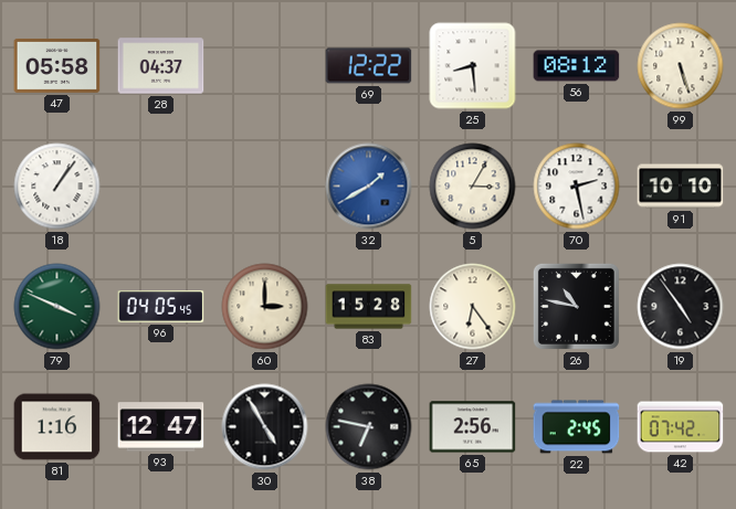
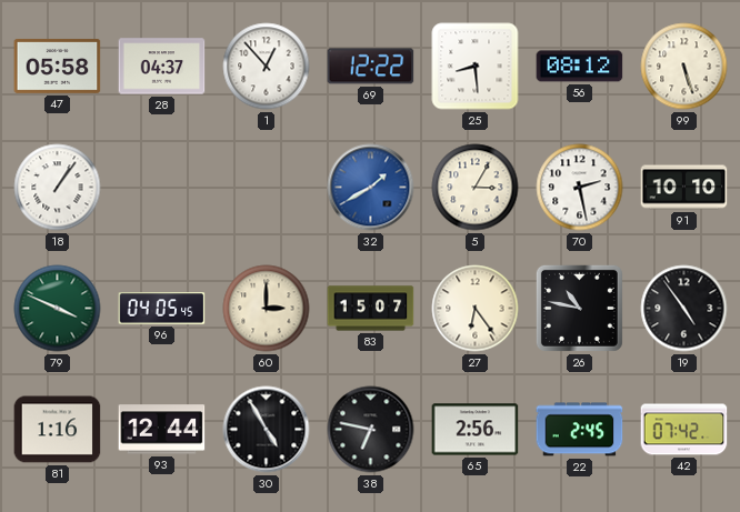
1: none -> 12:53
83: 15:28 -> 15:07
93: 12:47 -> 12:44
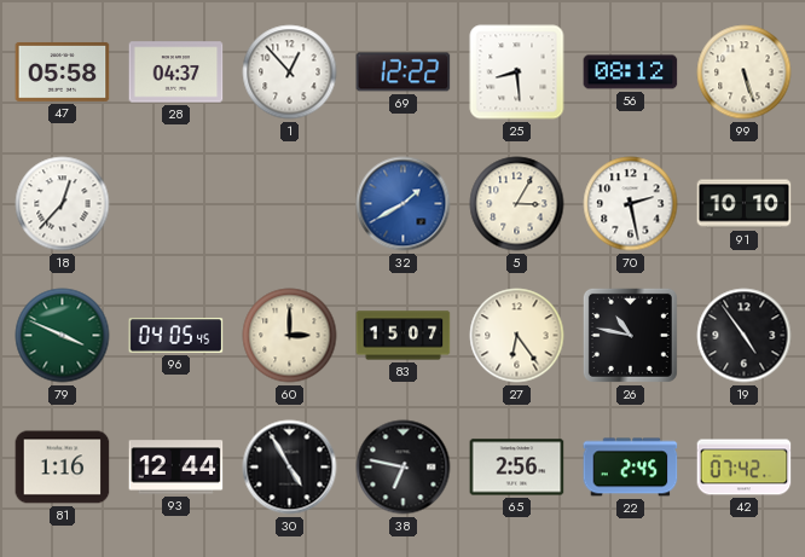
18: 1:06 -> 12:37
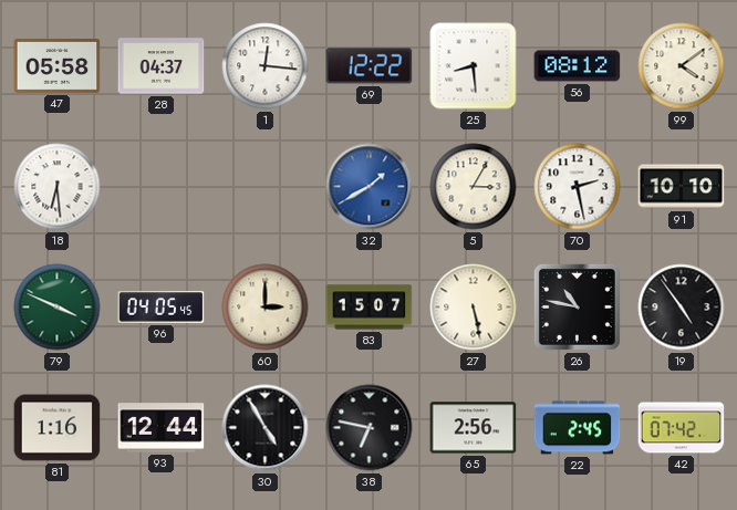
1: 12:53 -> 12:16
99: 5:27 -> 4:09
18: 12:37 -> 6:29
27: 6:24 -> 5:28
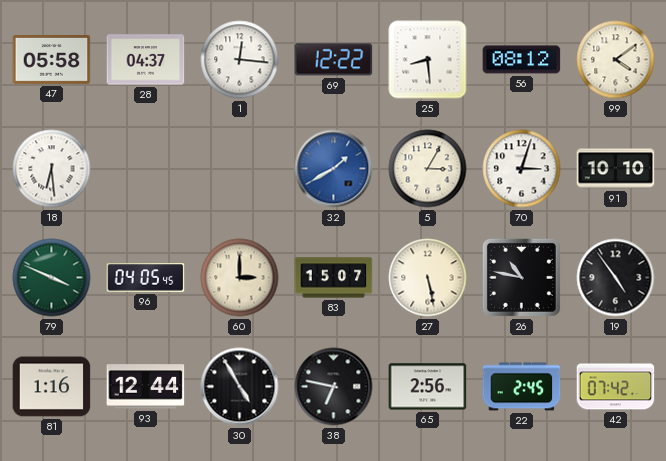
70: 2:28 -> 3:03
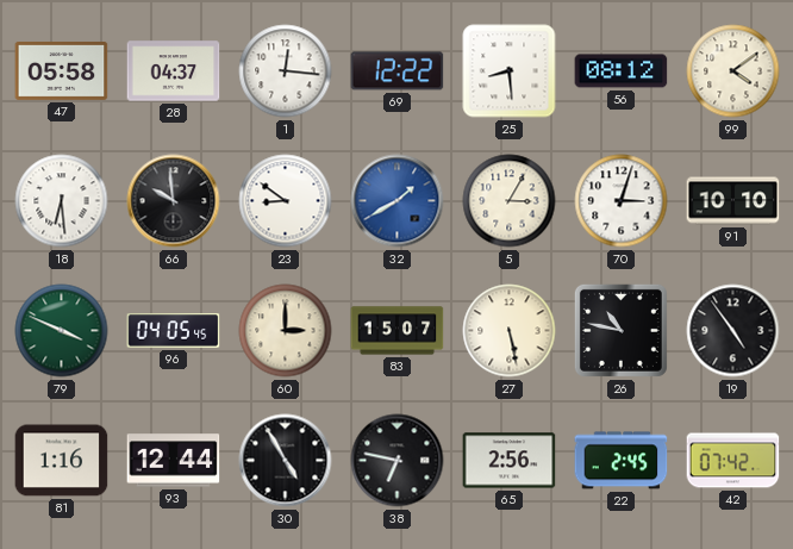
66: none -> 9:59
23: none -> 8:51
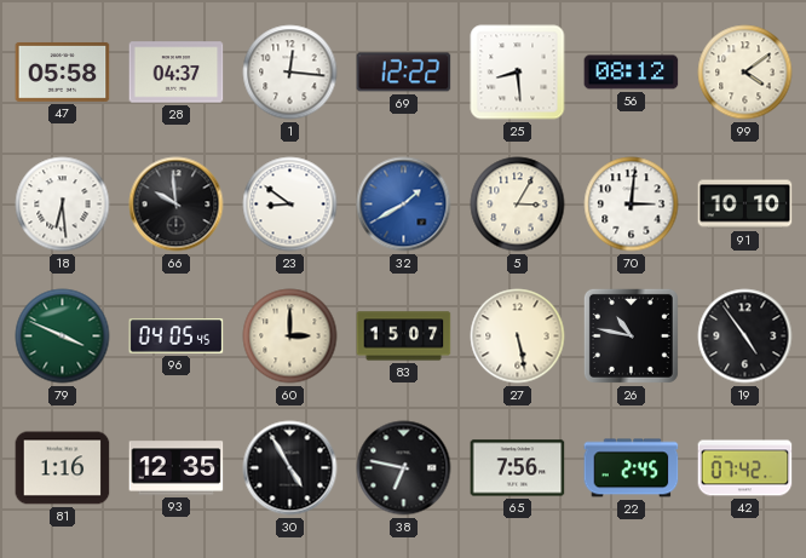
70: 3:03 -> 3:01
93: 12:44 -> 12:35
65: 2:56 -> 7:56
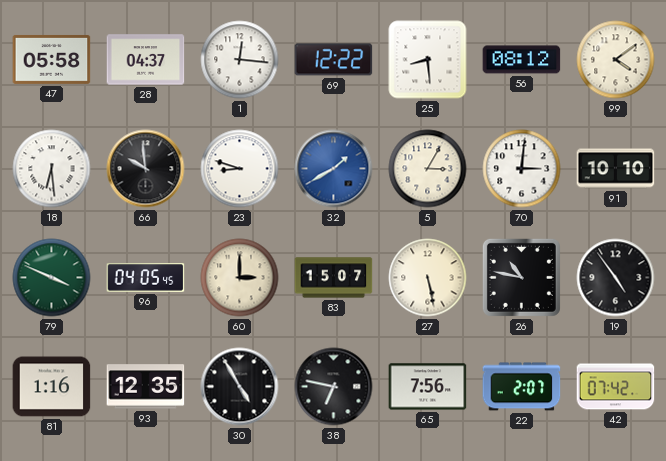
23: 8:51 -> 8:48
22: 2:45 -> 2:07
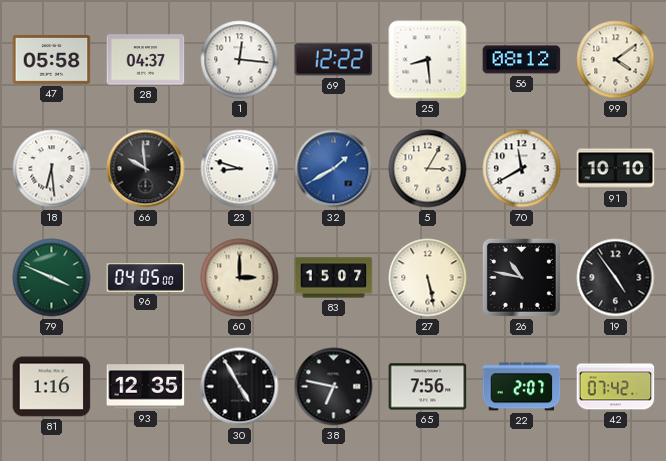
70: 3:01 -> 11:40
96: 04:05:45 -> 04:05:00
